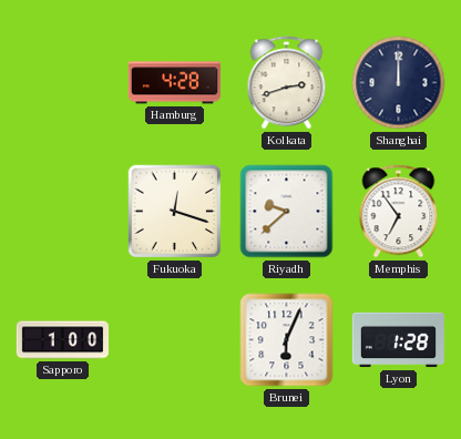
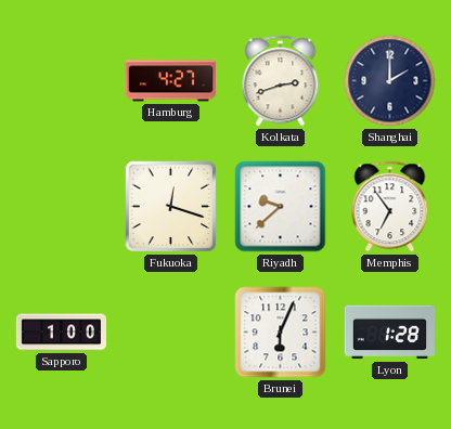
Hamburg: 4:28 -> 4:27
Shanghai: 12:00 -> 2:00
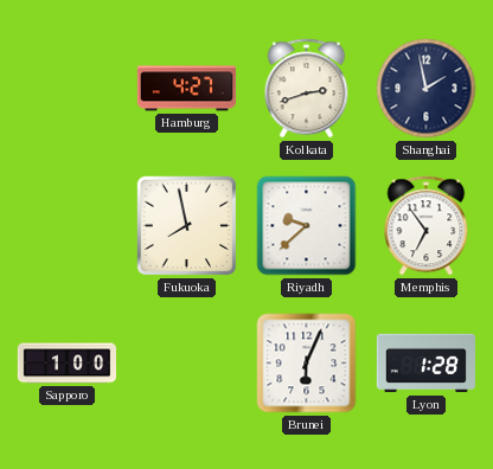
Shanghai: 2:00 -> 1:58
Fukuoka: 12:18 -> 7:58
